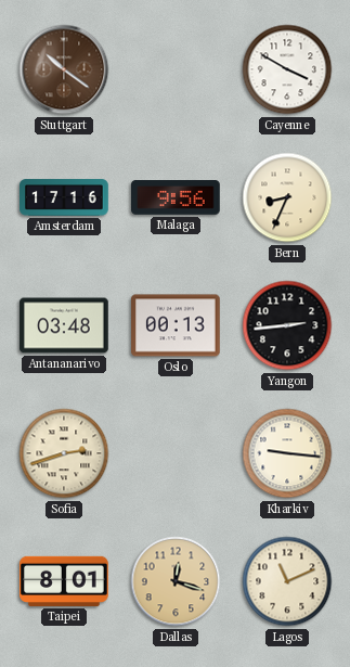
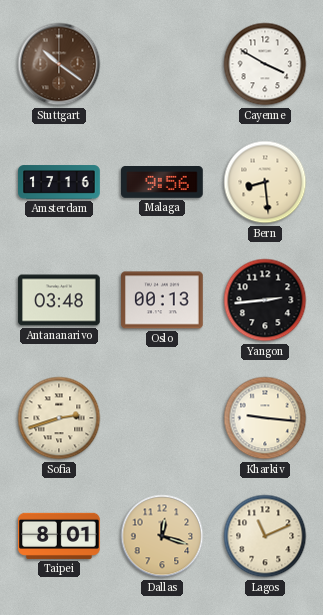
Bern: 8:34 -> 8:29
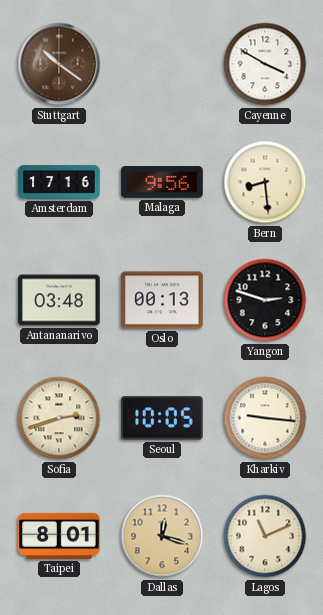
Yangon: 2:44 -> 2:48
Seoul: none -> 10:05
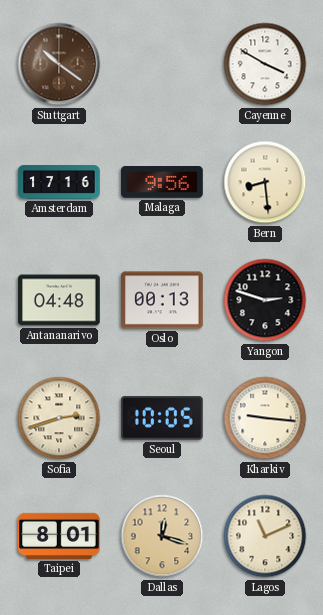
Antananarivo: 03:48 -> 04:48
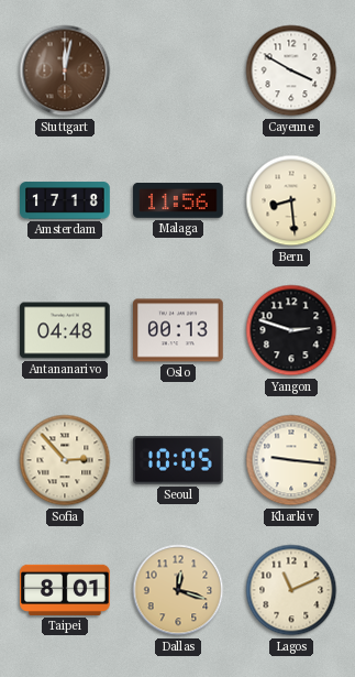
Stuttgart: 10:21 -> 12:02
Amsterdam: 17:16 -> 17:18
Malaga: 9:56 -> 11:56
Sofia: 2:42 -> 2:53
